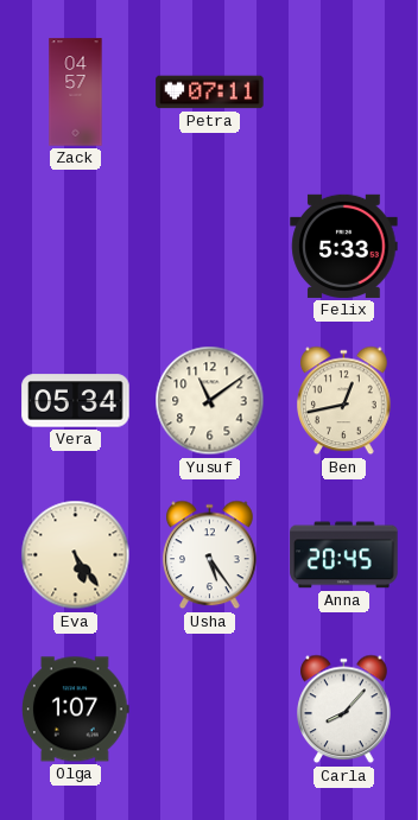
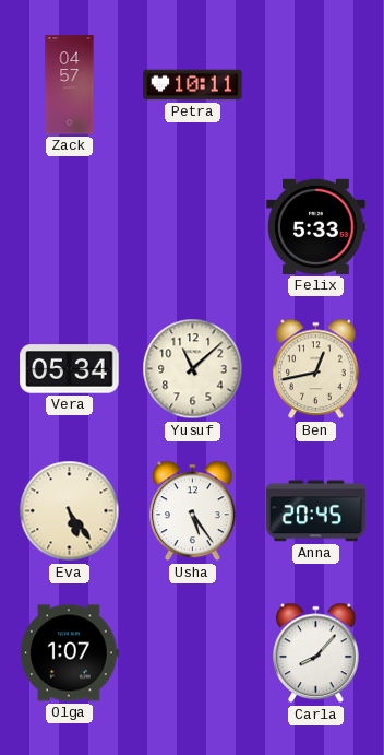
Petra: 07:11 -> 10:11
Yusuf: 11:09 -> 11:08
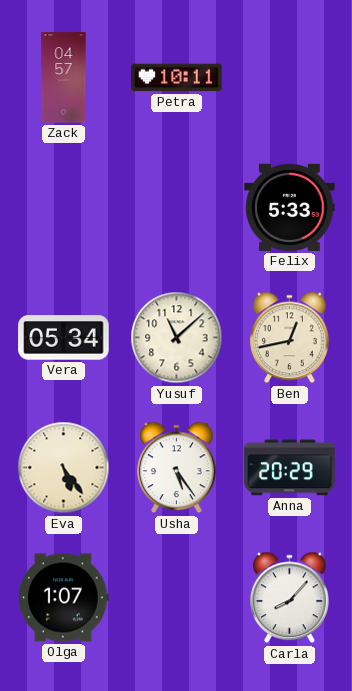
Anna: 20:45 -> 20:29
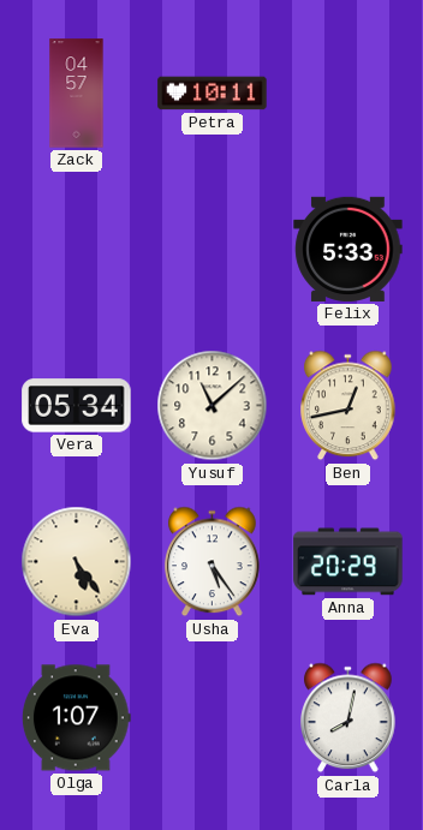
Carla: 8:07 -> 8:02
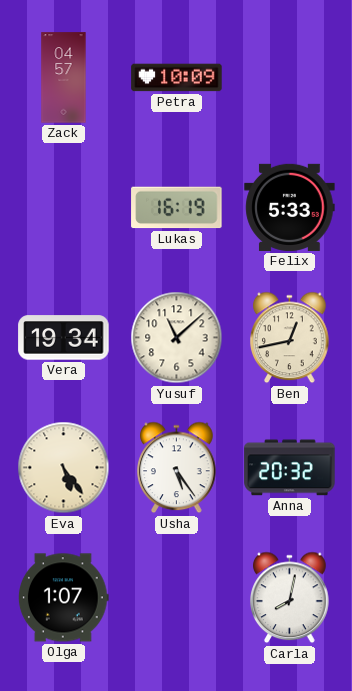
Petra: 10:11 -> 10:09
Lukas: none -> 16:19
Vera: 05:34 -> 19:34
Anna: 20:29 -> 20:32
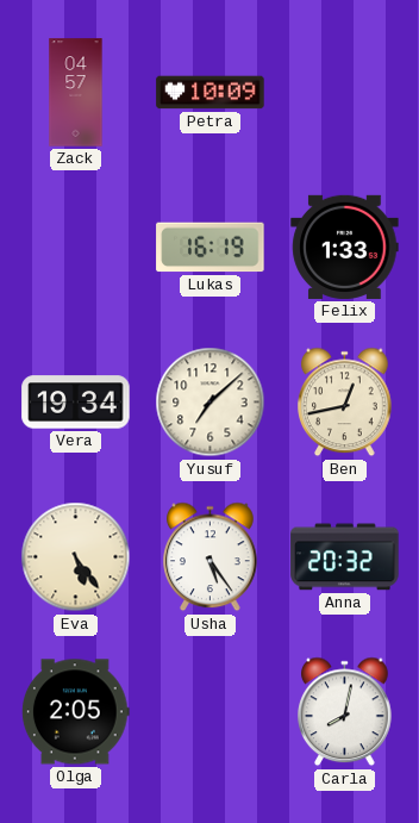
Felix: 5:33 -> 1:33
Yusuf: 11:08 -> 7:08
Olga: 1:07 -> 2:05
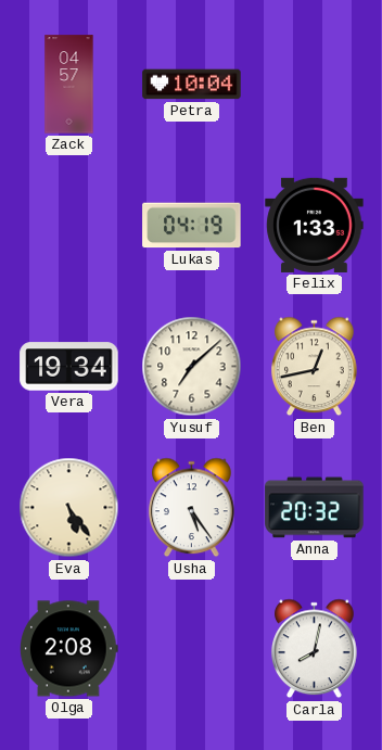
Petra: 10:09 -> 10:04
Lukas: 16:19 -> 04:19
Olga: 2:05 -> 2:08
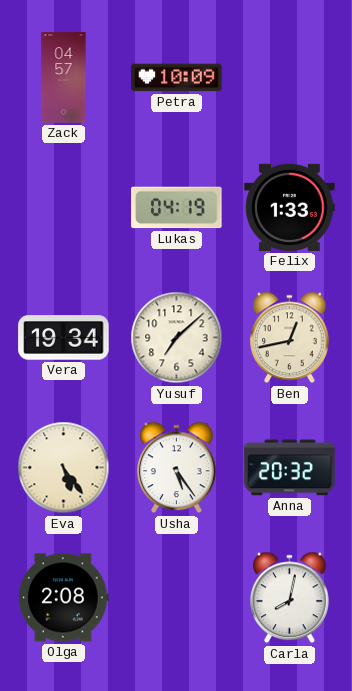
Petra: 10:04 -> 10:09
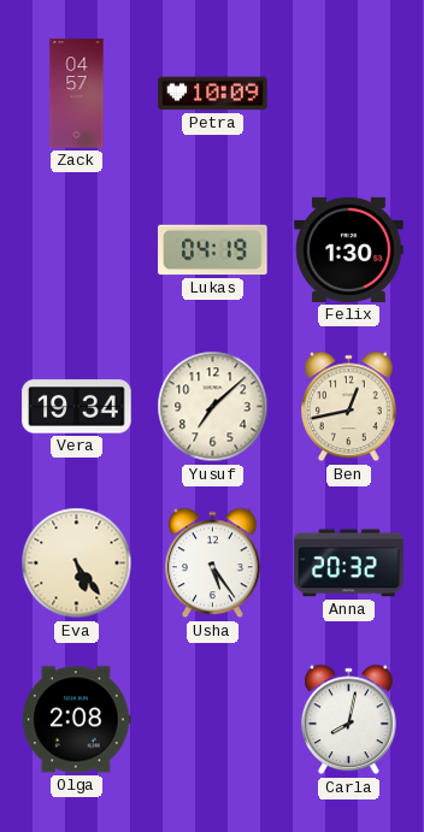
Felix: 1:33 -> 1:30
